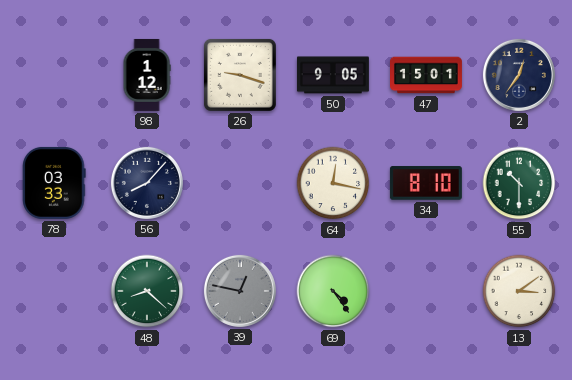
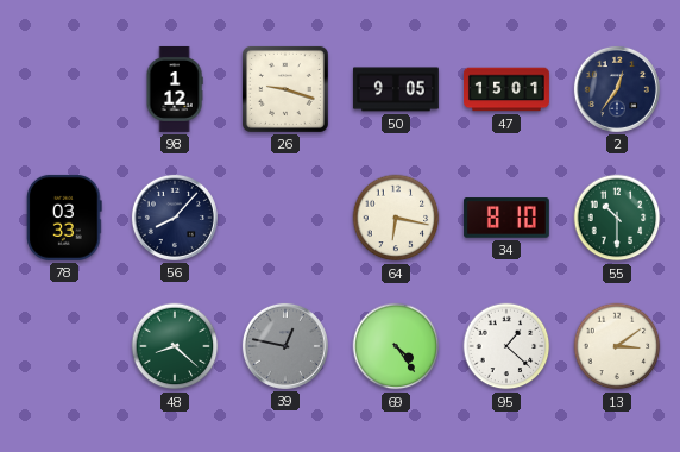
64: 12:17 -> 6:17
95: none -> 1:22
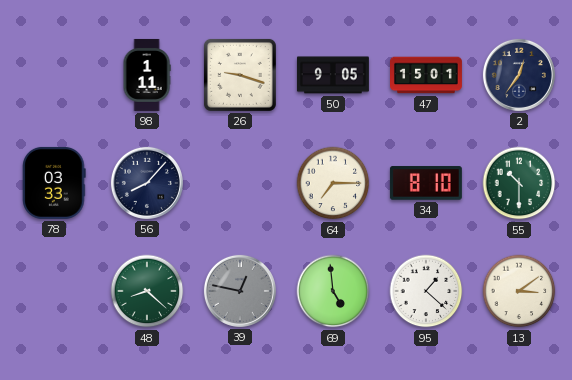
98: 1:12 -> 1:11
64: 6:17 -> 7:15
69: 4:24 -> 4:59
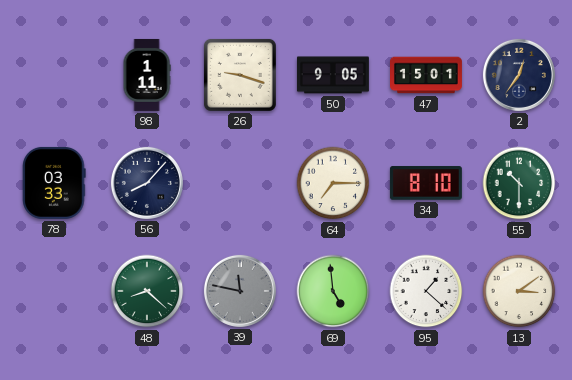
39: 12:47 -> 11:47
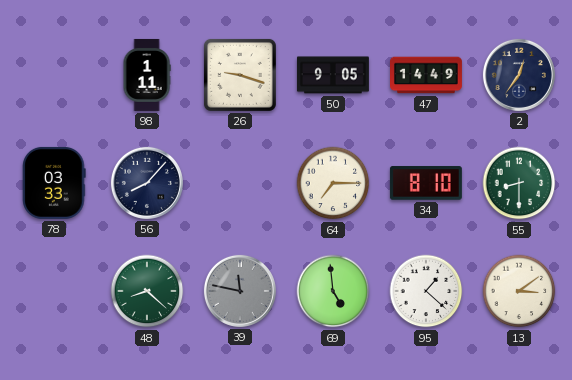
47: 15:01 -> 14:49
55: 10:30 -> 8:30
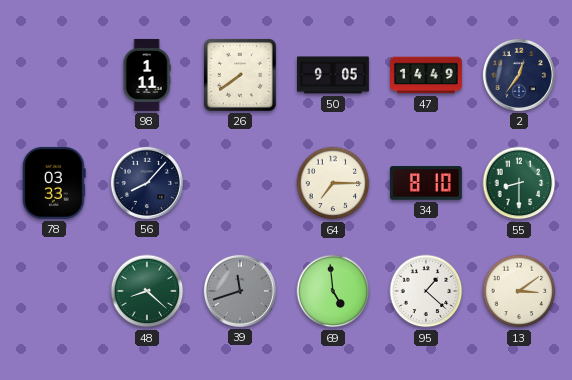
26: 9:18 -> 7:39
39: 11:47 -> 11:42
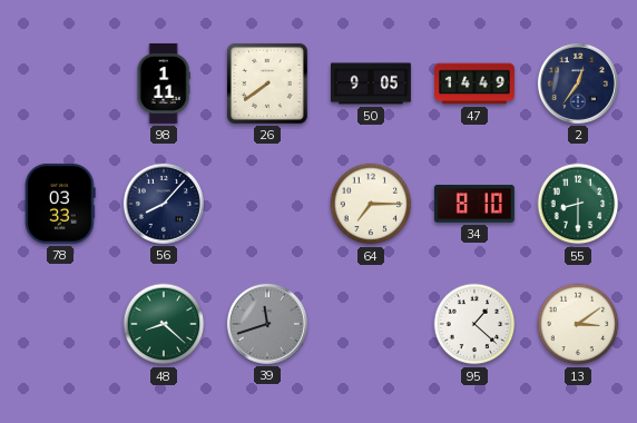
69: 4:59 -> none
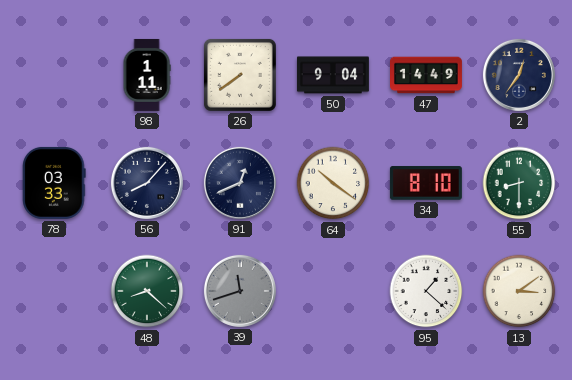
50: 9:05 -> 9:04
91: none -> 12:41
64: 7:15 -> 10:21
